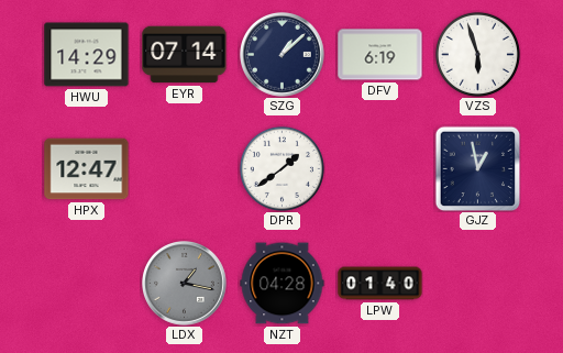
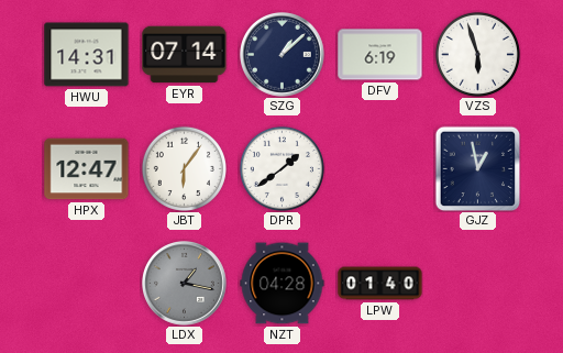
HWU: 14:29 -> 14:31
JBT: none -> 6:06
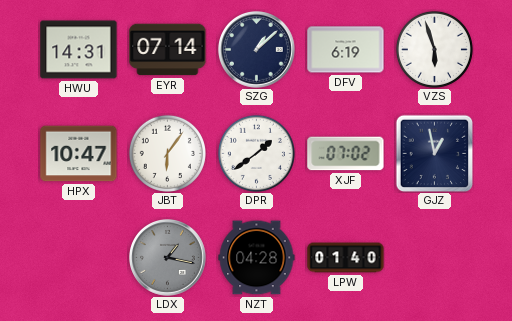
HPX: 12:47 -> 10:47
XJF: none -> 07:02
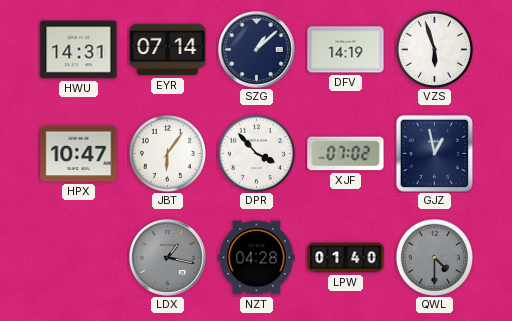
DFV: 6:19 -> 14:19
DPR: 1:39 -> 3:53
QWL: none -> 4:30
